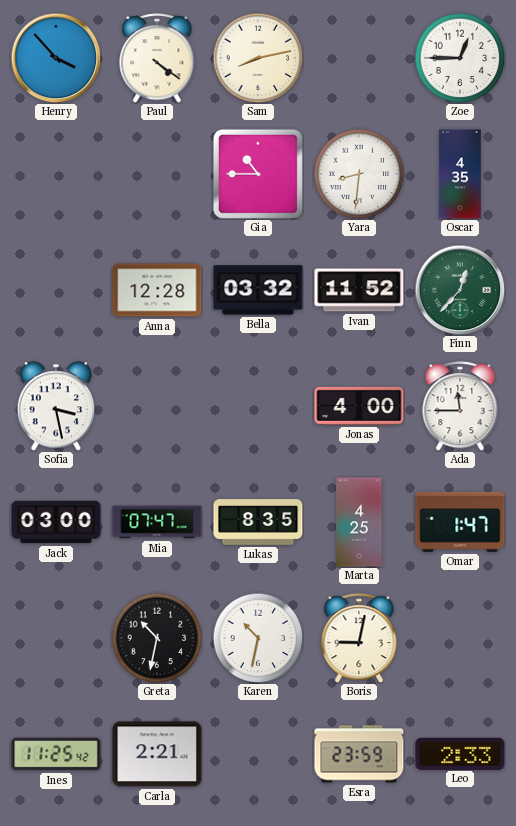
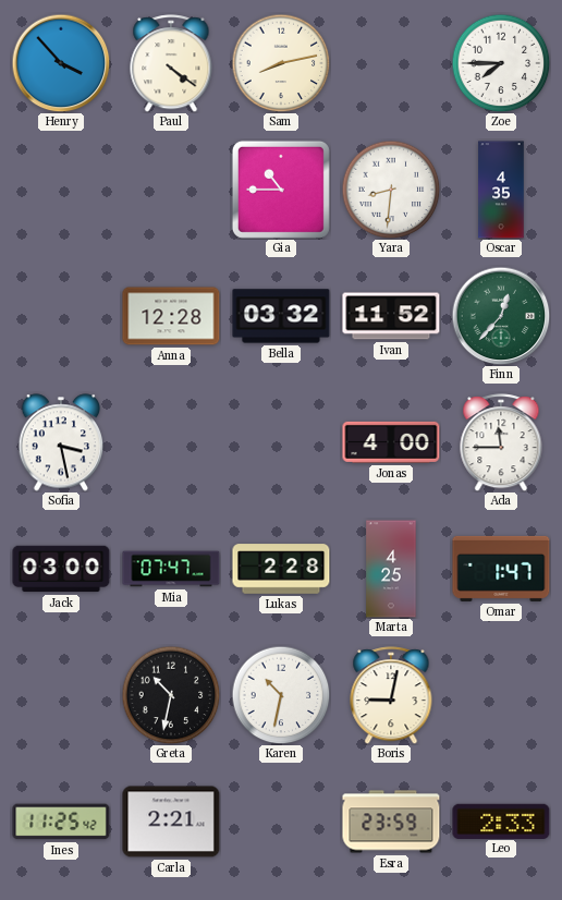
Zoe: 12:45 -> 7:45
Lukas: 8:35 -> 2:28
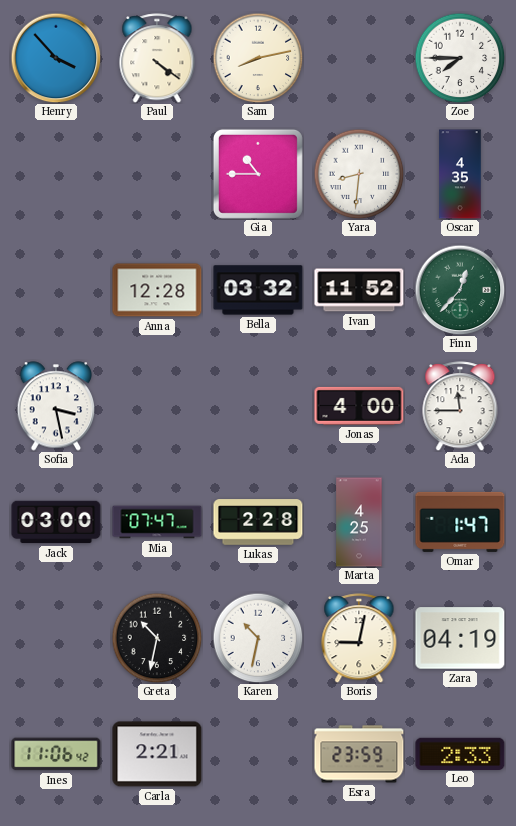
Zara: none -> 04:19
Ines: 11:25 -> 11:06
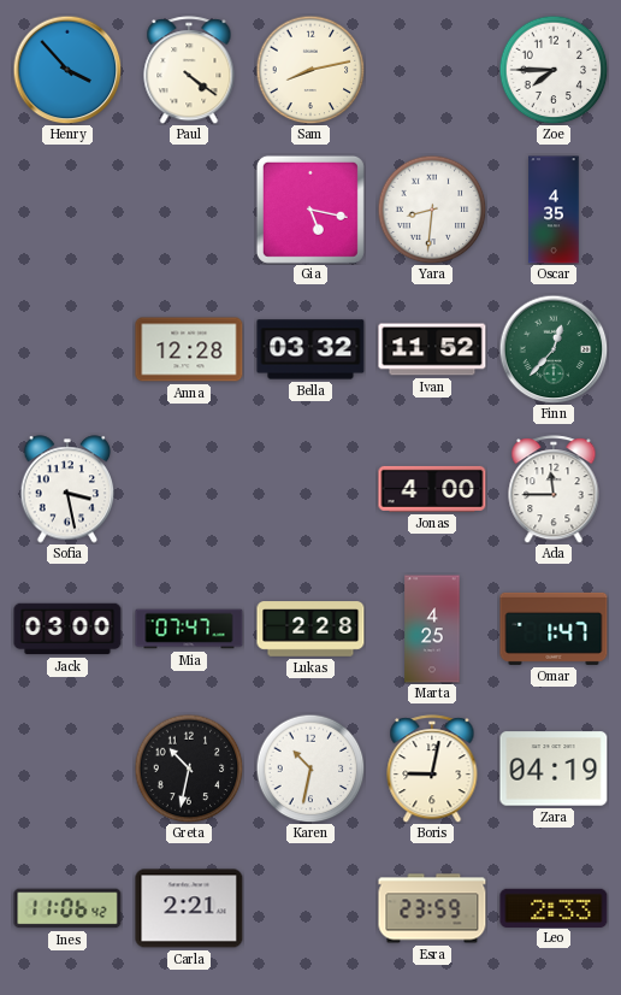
Gia: 10:45 -> 5:17
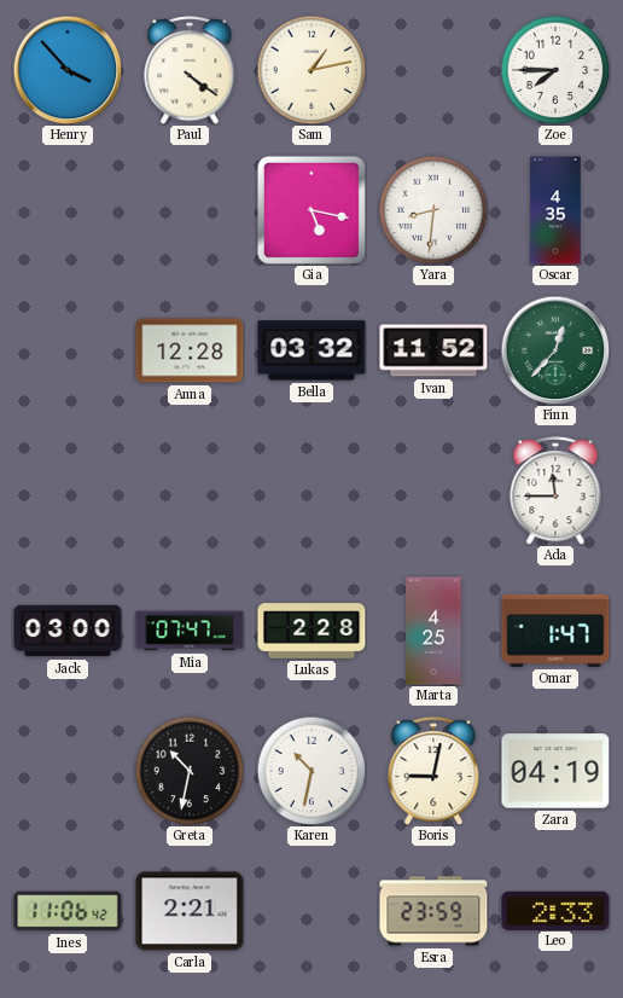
Sam: 8:13 -> 1:13
Sofia: 3:28 -> none
Jonas: 4:00 -> none
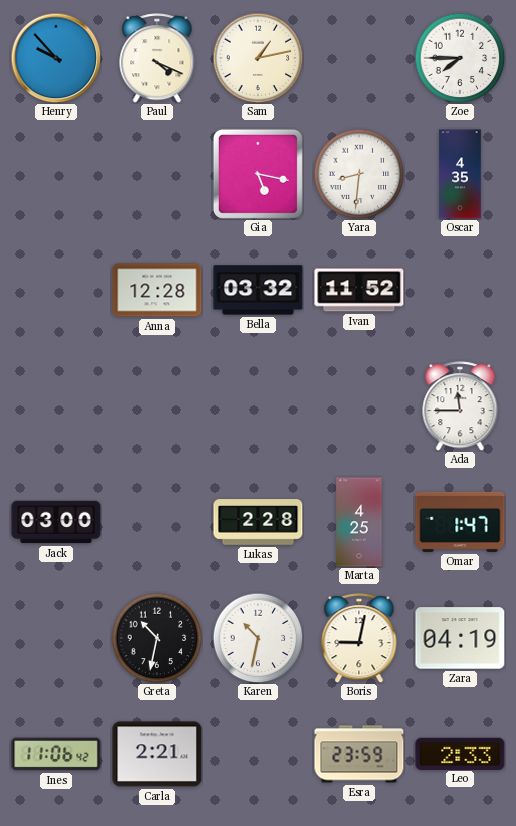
Henry: 3:53 -> 9:53
Paul: 4:21 -> 4:19
Finn: 12:37 -> none
Mia: 07:47 -> none
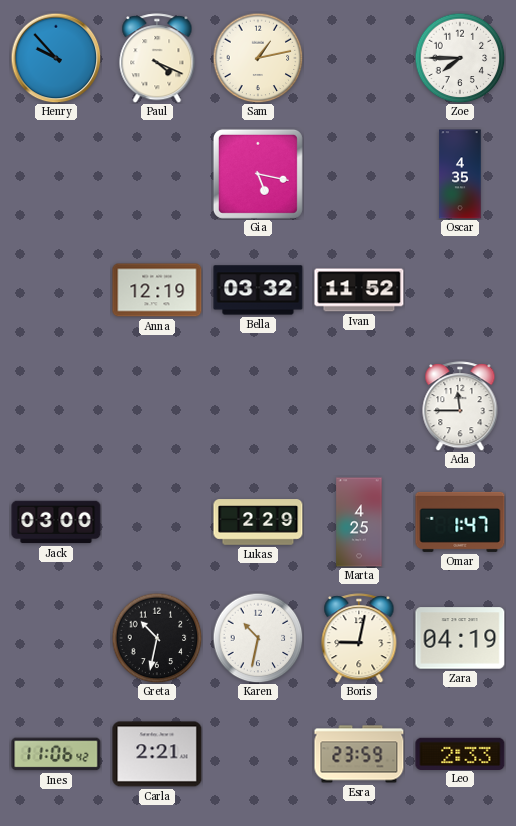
Yara: 8:31 -> none
Anna: 12:28 -> 12:19
Lukas: 2:28 -> 2:29
